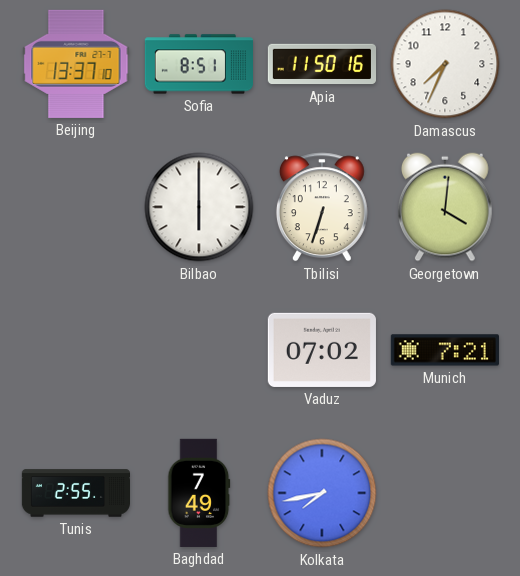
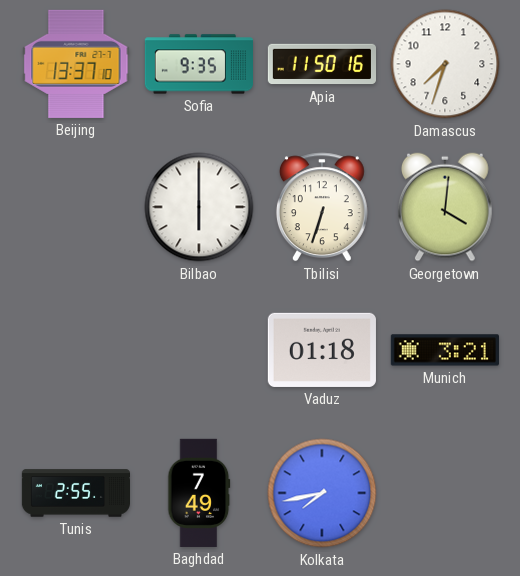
Sofia: 8:51 -> 9:35
Damascus: 7:34 -> 7:33
Vaduz: 07:02 -> 01:18
Munich: 7:21 -> 3:21
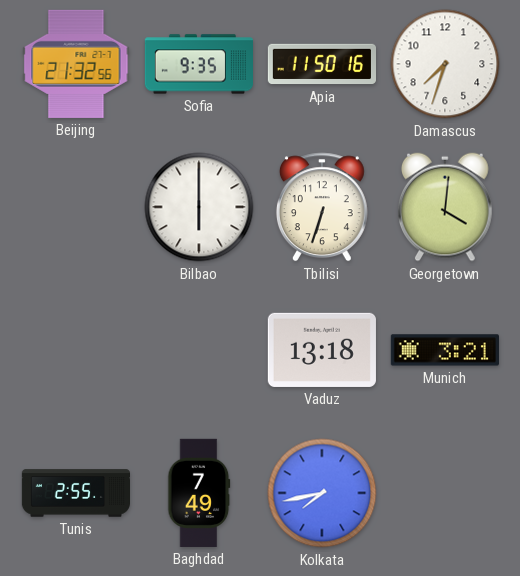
Beijing: 13:37 -> 21:32
Vaduz: 01:18 -> 13:18
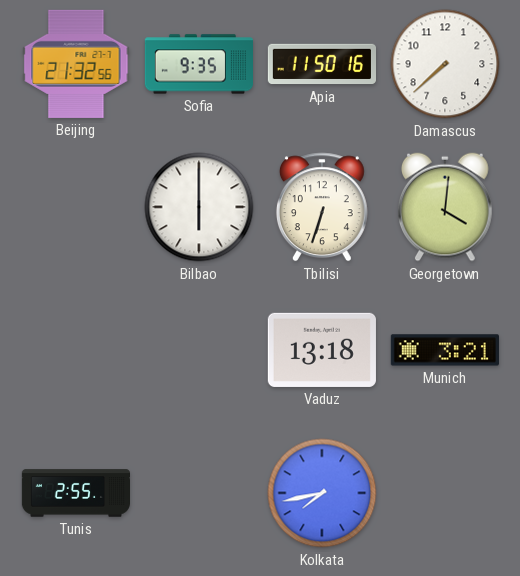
Damascus: 7:33 -> 7:38
Baghdad: 7:49 -> none
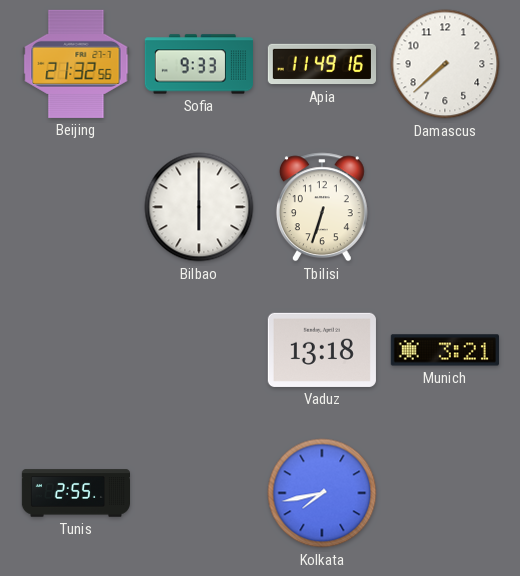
Sofia: 9:35 -> 9:33
Apia: 11:50 -> 11:49
Georgetown: 4:01 -> none
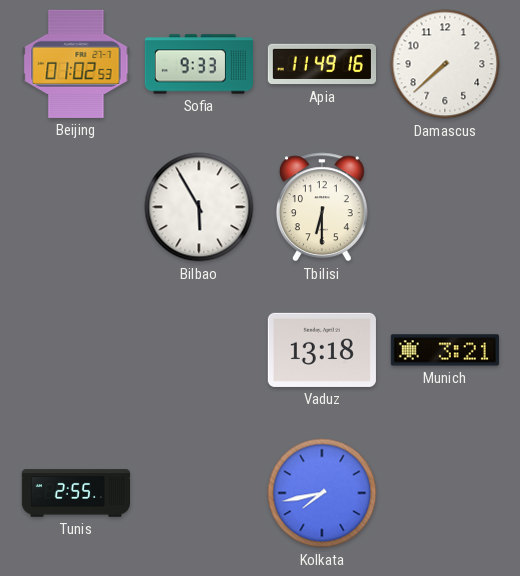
Beijing: 21:32 -> 01:02
Bilbao: 6:00 -> 5:55
Tbilisi: 6:33 -> 6:30
